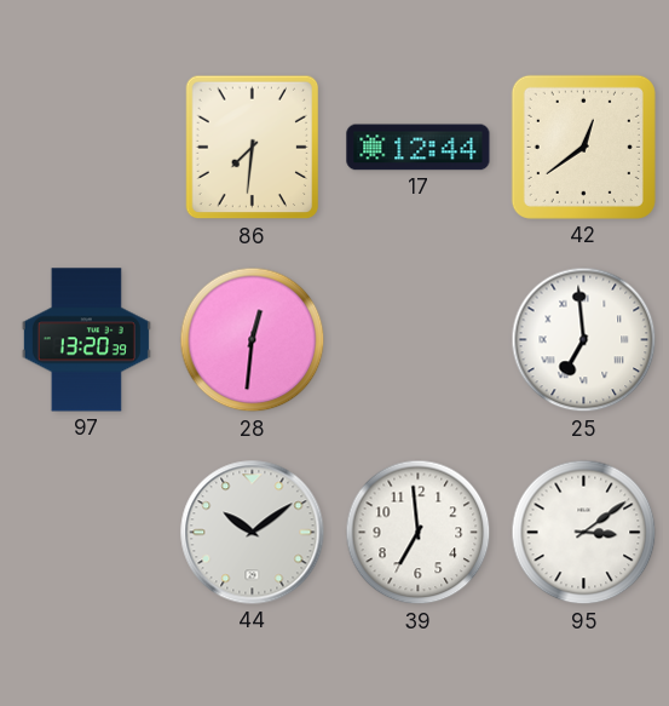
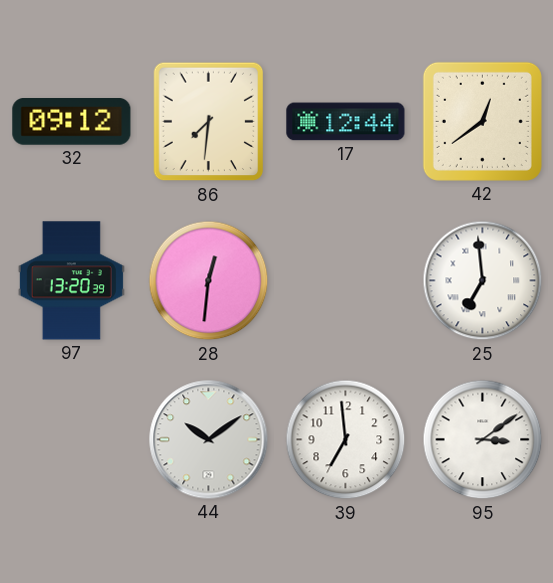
32: none -> 09:12
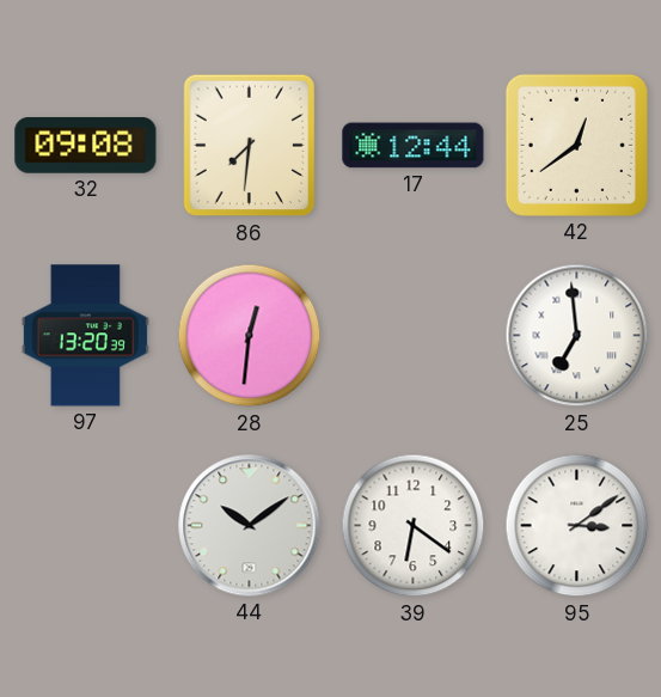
32: 09:12 -> 09:08
39: 6:59 -> 6:21
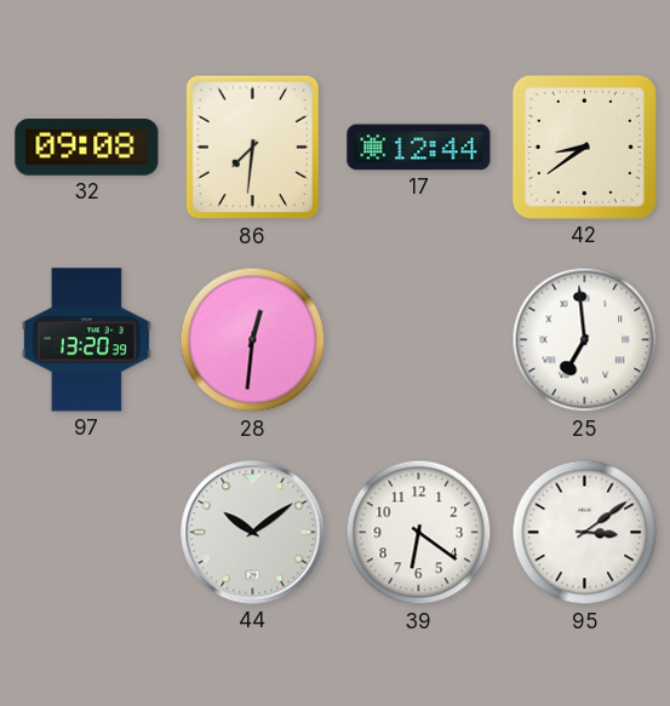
42: 12:39 -> 8:39
